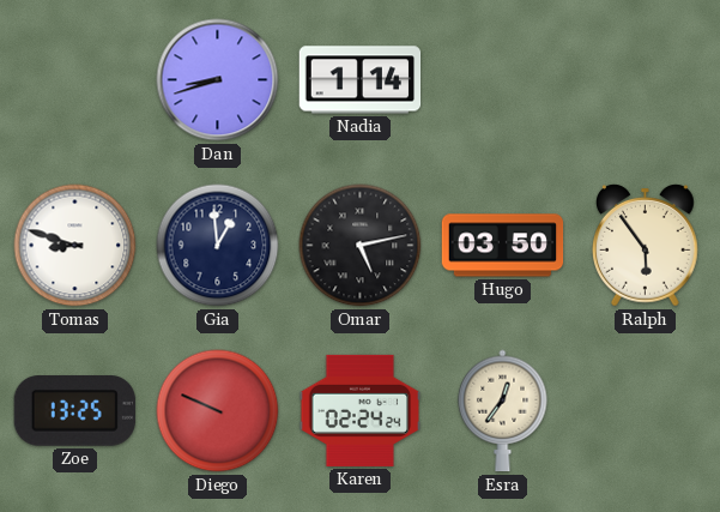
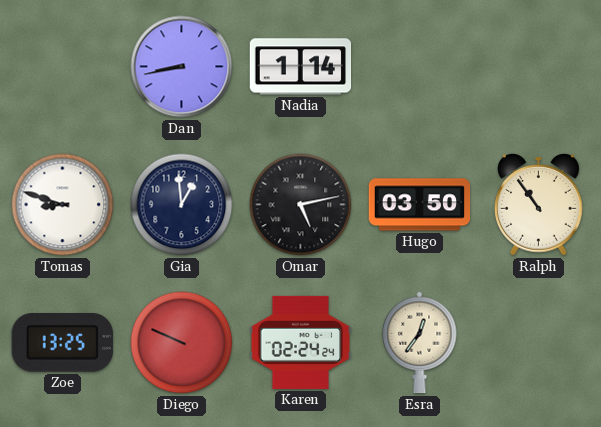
Dan: 8:42 -> 8:43
Ralph: 5:54 -> 10:54
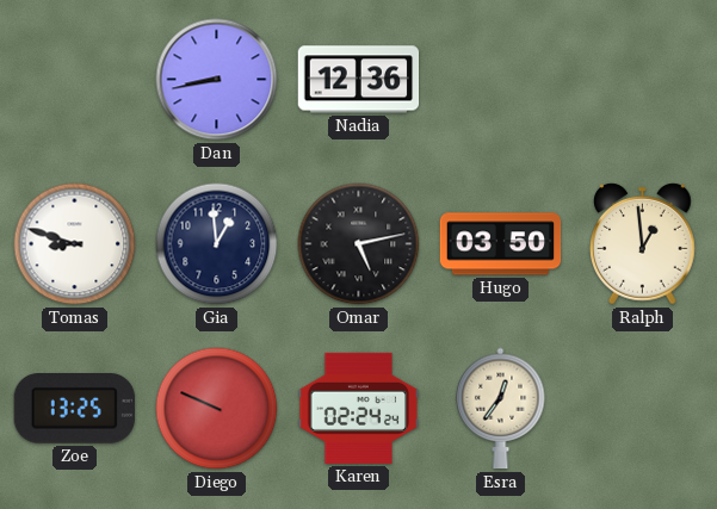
Nadia: 1:14 -> 12:36
Ralph: 10:54 -> 12:59
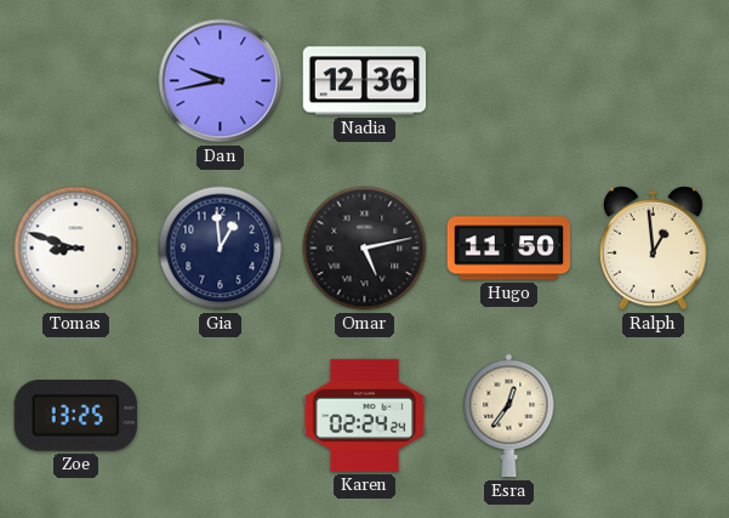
Dan: 8:43 -> 9:43
Hugo: 03:50 -> 11:50
Diego: 9:49 -> none
